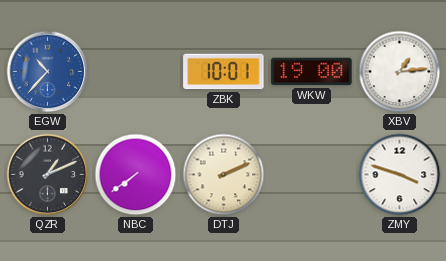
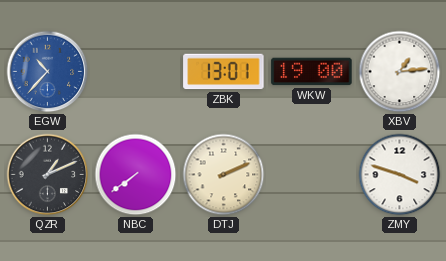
ZBK: 10:01 -> 13:01
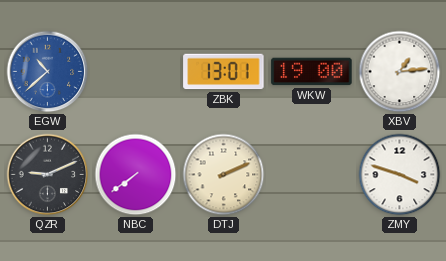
EGW: 10:37 -> 10:38
QZR: 1:11 -> 9:11
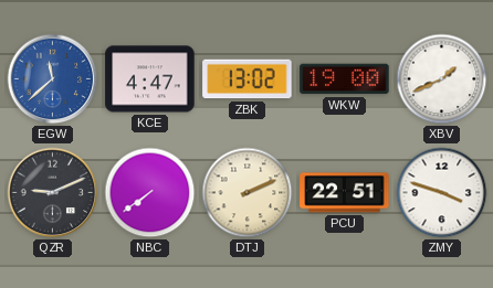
EGW: 10:38 -> 11:38
KCE: none -> 4:47
ZBK: 13:01 -> 13:02
XBV: 1:14 -> 1:41
PCU: none -> 22:51
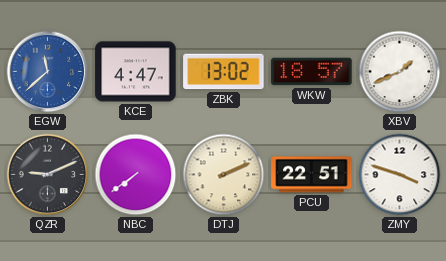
WKW: 19:00 -> 18:57
